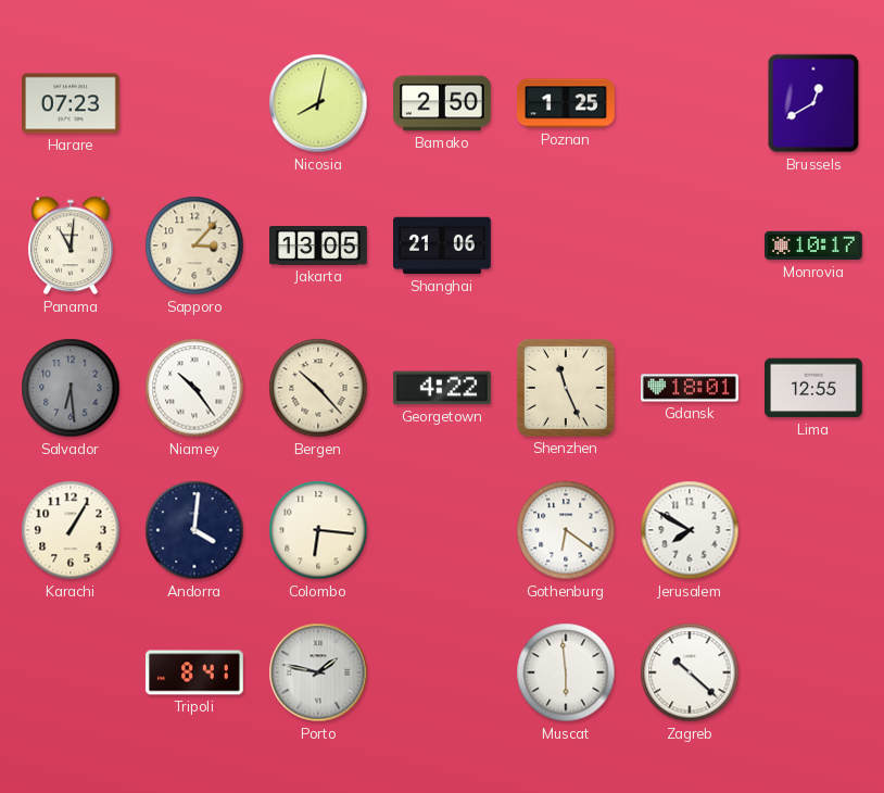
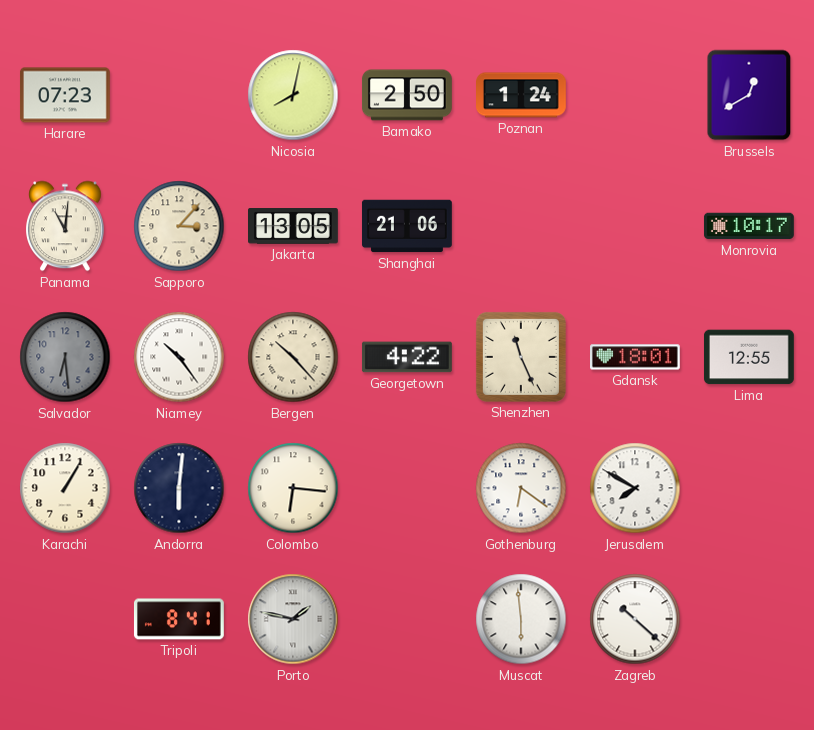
Poznan: 1:25 -> 1:24
Andorra: 4:01 -> 6:01
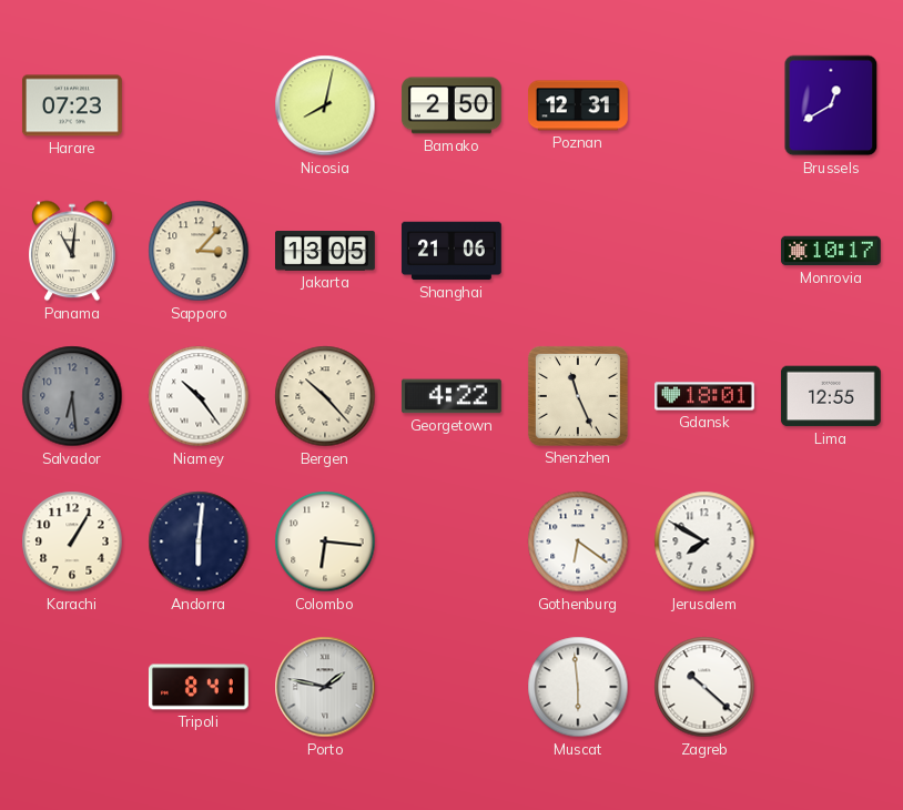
Poznan: 1:24 -> 12:31
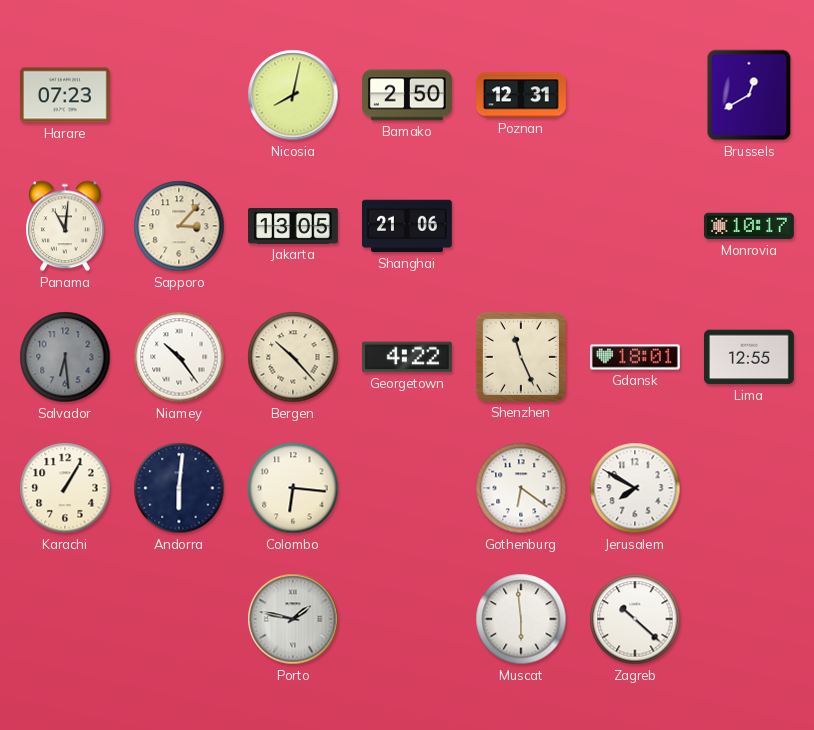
Tripoli: 8:41 -> none
